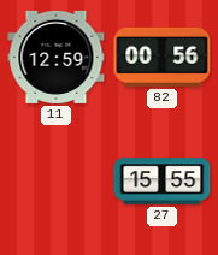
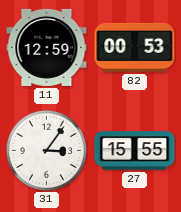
82: 00:56 -> 00:53
31: none -> 3:06
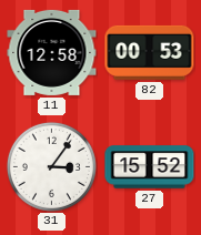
11: 12:59 -> 12:58
27: 15:55 -> 15:52
